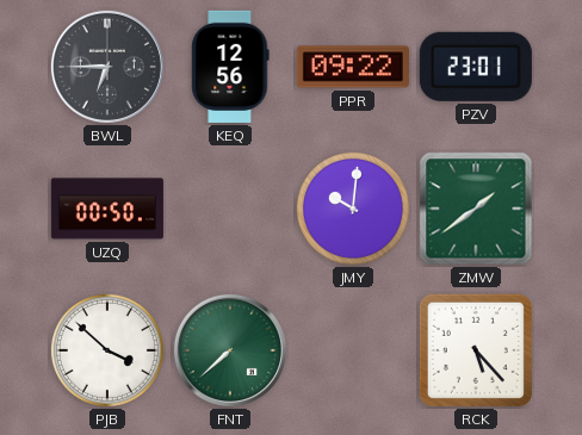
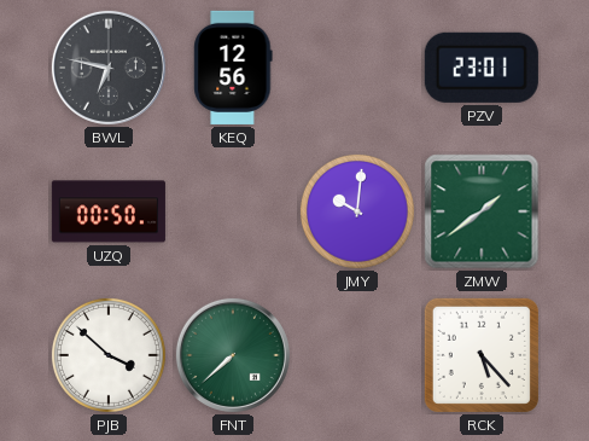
BWL: 6:45 -> 6:47
PPR: 09:22 -> none
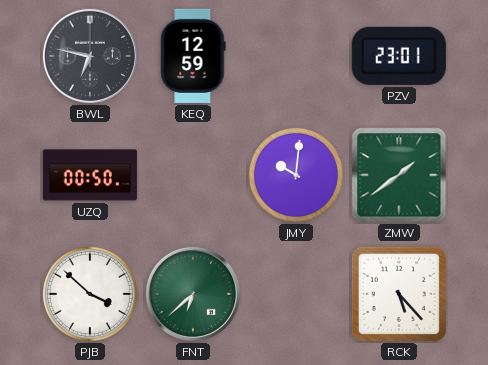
KEQ: 12:56 -> 12:59
FNT: 7:38 -> 6:38
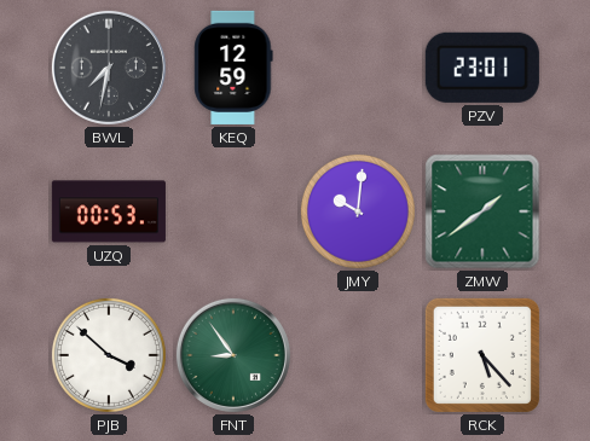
BWL: 6:47 -> 7:32
UZQ: 00:50 -> 00:53
FNT: 6:38 -> 8:54
